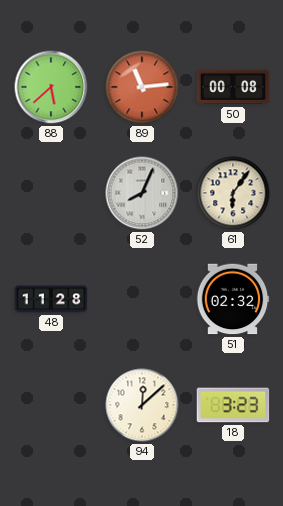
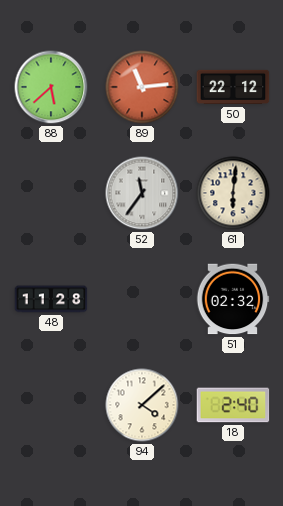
50: 00:08 -> 22:12
52: 8:04 -> 11:36
61: 6:06 -> 6:01
94: 12:08 -> 4:08
18: 3:23 -> 2:40
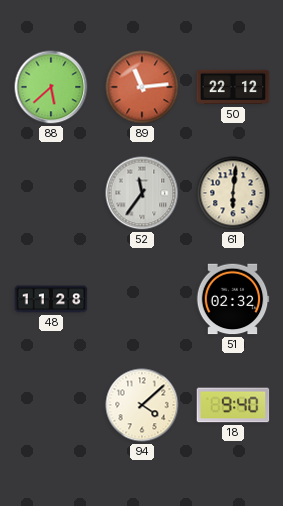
18: 2:40 -> 9:40
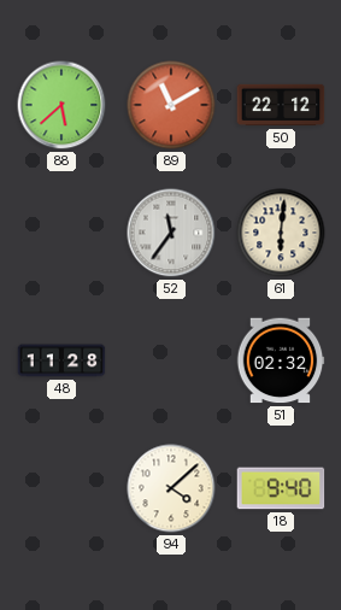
89: 11:14 -> 11:10
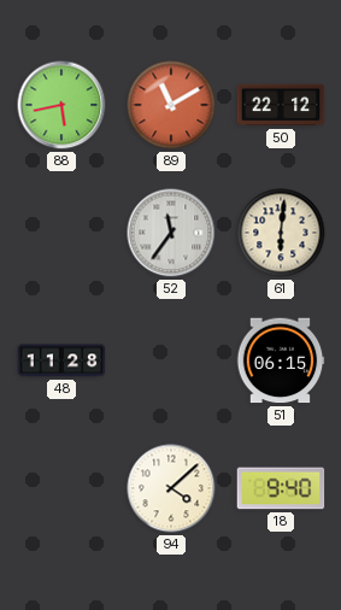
88: 5:38 -> 5:43
51: 02:32 -> 06:15
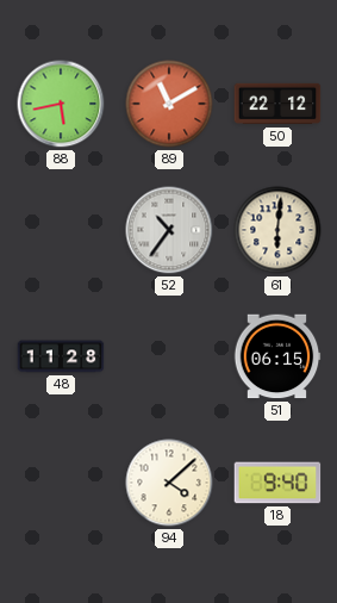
52: 11:36 -> 10:36
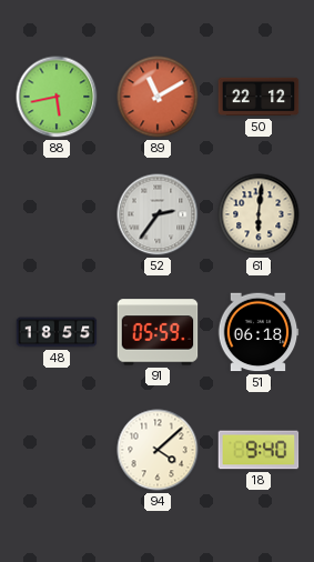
52: 10:36 -> 2:36
48: 11:28 -> 18:55
91: none -> 05:59
51: 06:15 -> 06:18
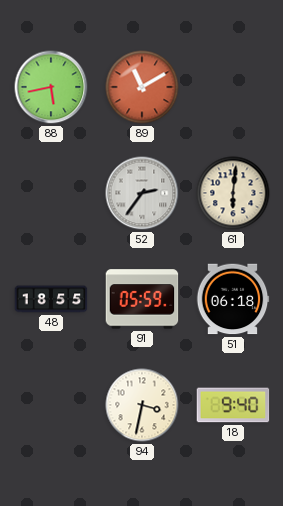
50: 22:12 -> none
94: 4:08 -> 3:32
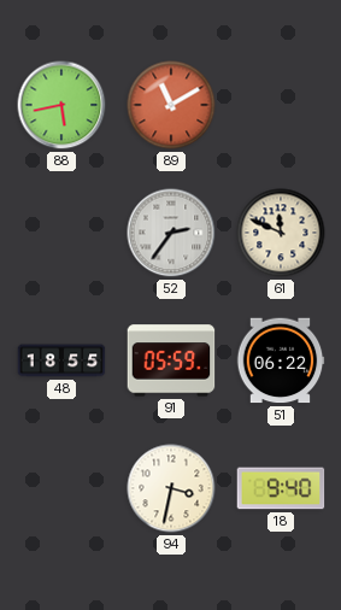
61: 6:01 -> 11:49
51: 06:18 -> 06:22
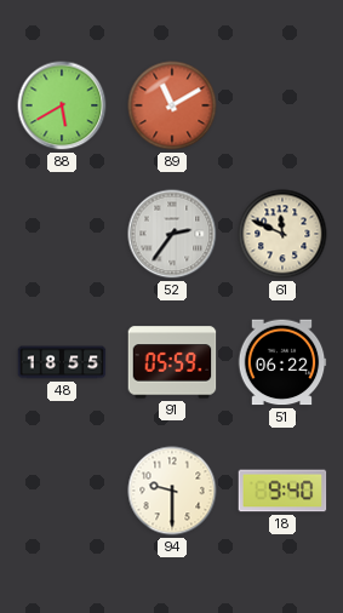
88: 5:43 -> 5:40
94: 3:32 -> 9:30
